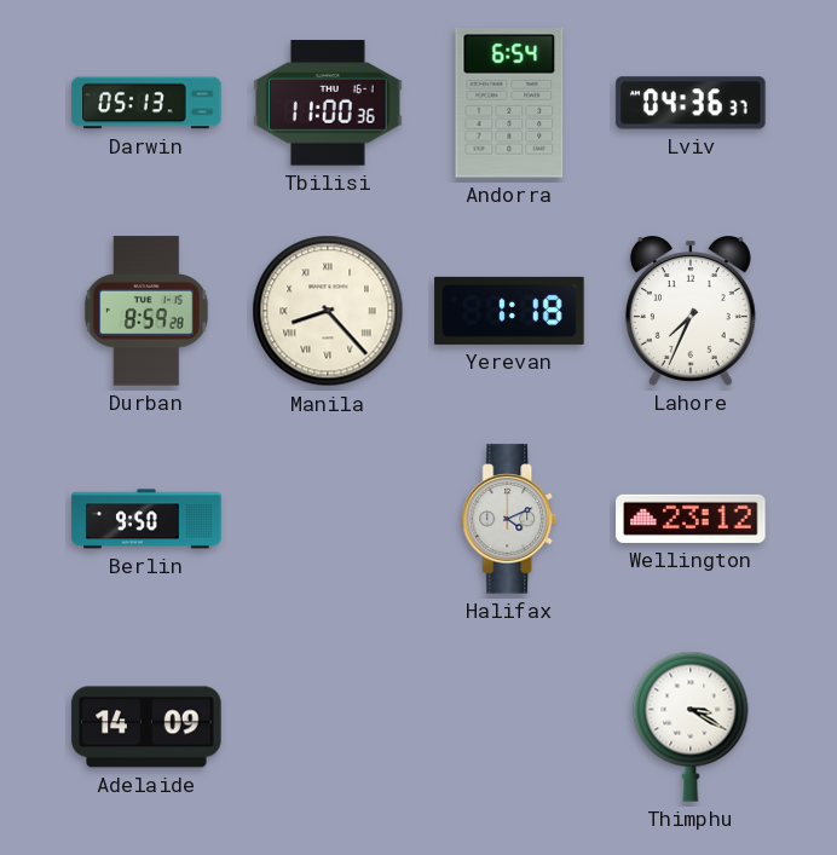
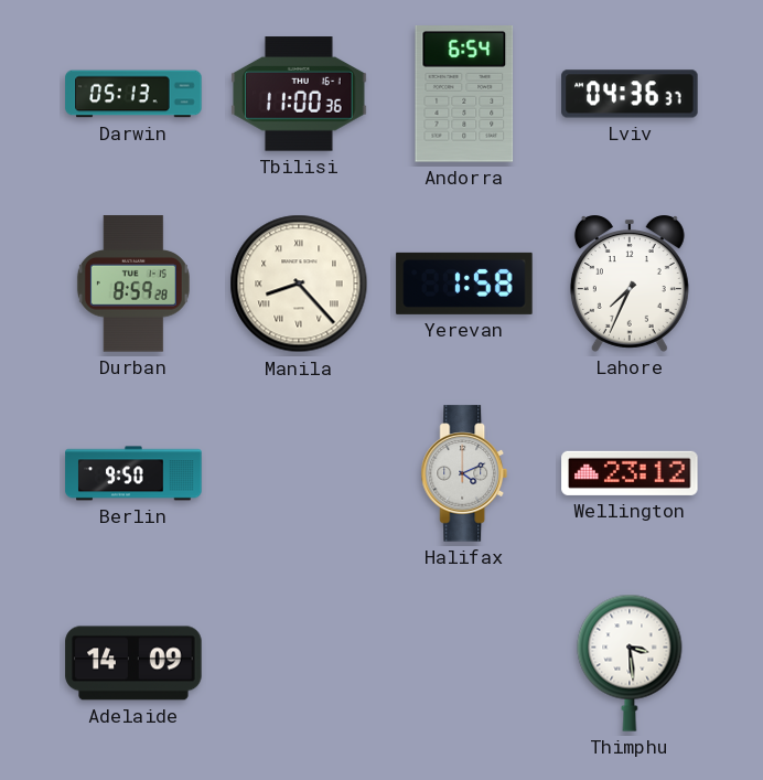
Yerevan: 1:18 -> 1:58
Thimphu: 3:20 -> 3:29
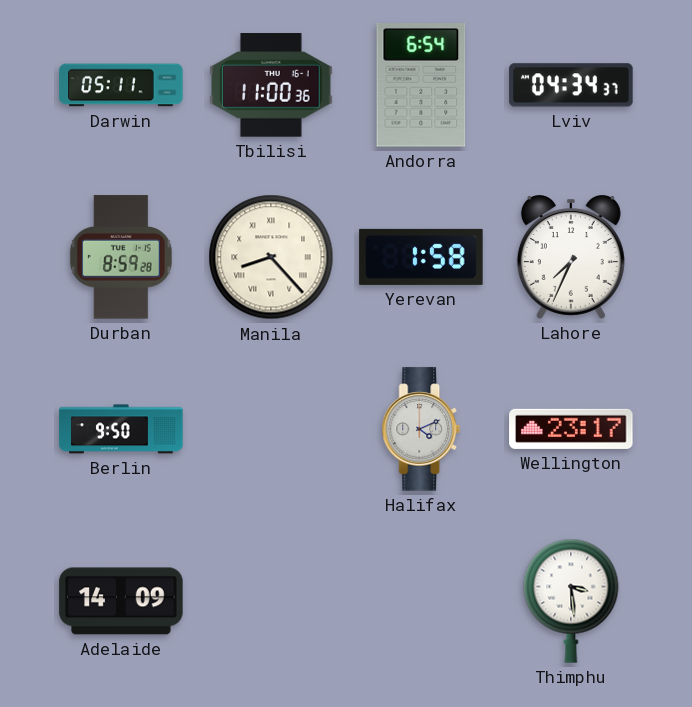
Darwin: 05:13 -> 05:11
Lviv: 04:36 -> 04:34
Wellington: 23:12 -> 23:17
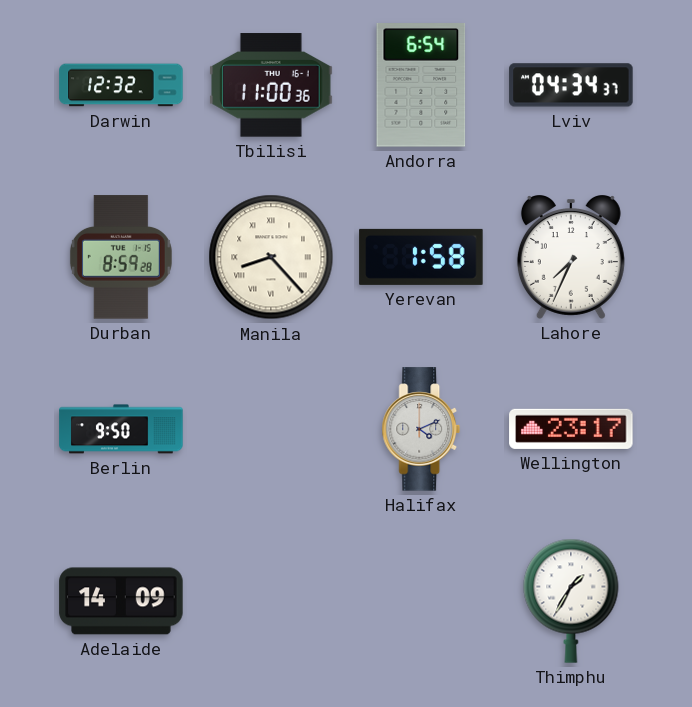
Darwin: 05:11 -> 12:32
Thimphu: 3:29 -> 1:35
